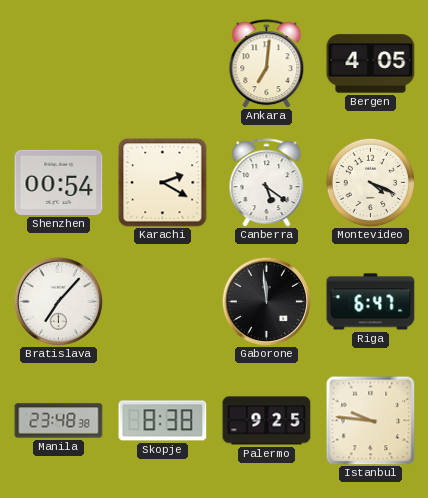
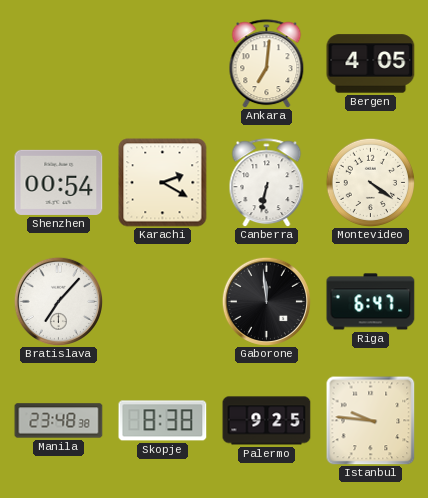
Canberra: 5:21 -> 6:32
Montevideo: 4:19 -> 4:21
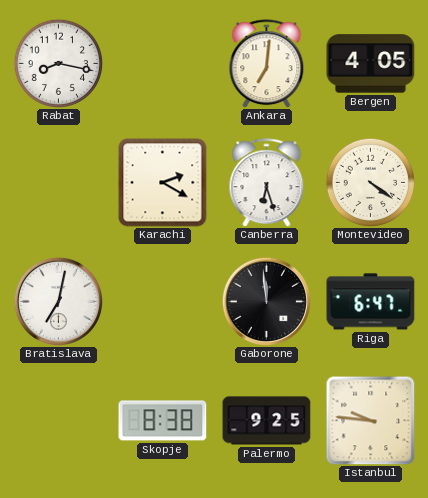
Rabat: none -> 8:17
Shenzhen: 00:54 -> none
Canberra: 6:32 -> 6:27
Bratislava: 7:07 -> 7:02
Manila: 23:48 -> none
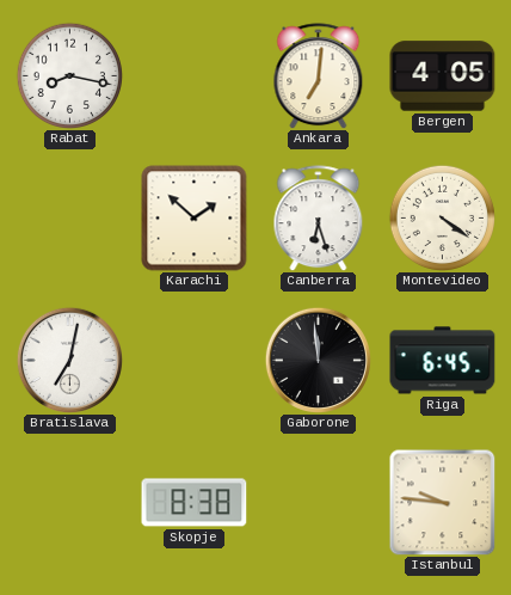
Karachi: 2:20 -> 1:52
Riga: 6:47 -> 6:45
Palermo: 9:25 -> none
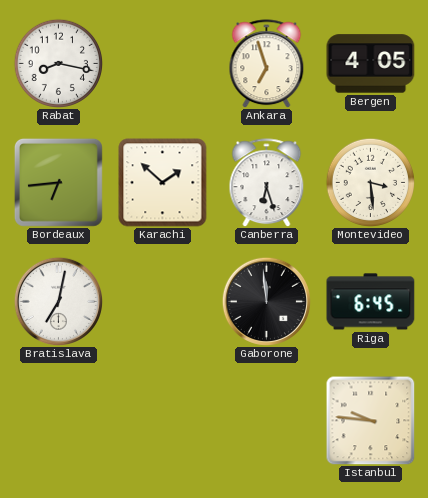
Ankara: 7:01 -> 6:57
Bordeaux: none -> 6:44
Montevideo: 4:21 -> 3:29
Skopje: 8:38 -> none
